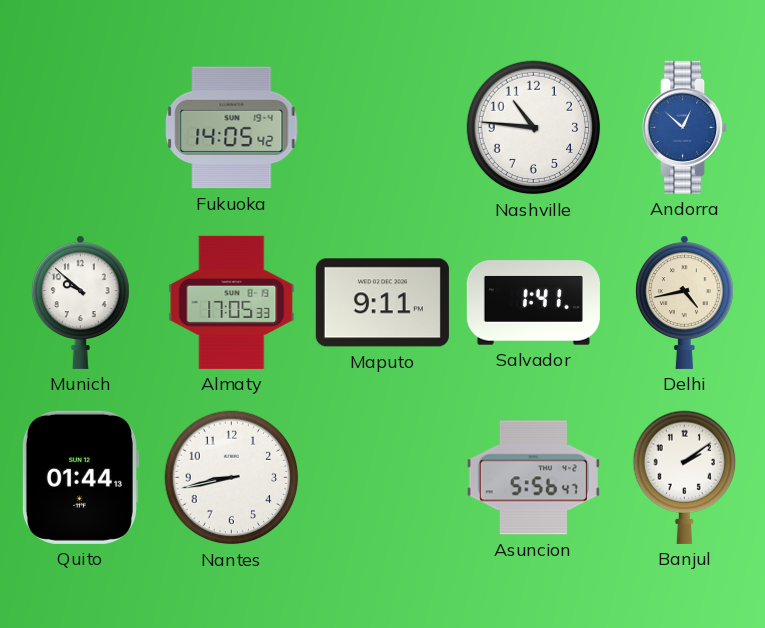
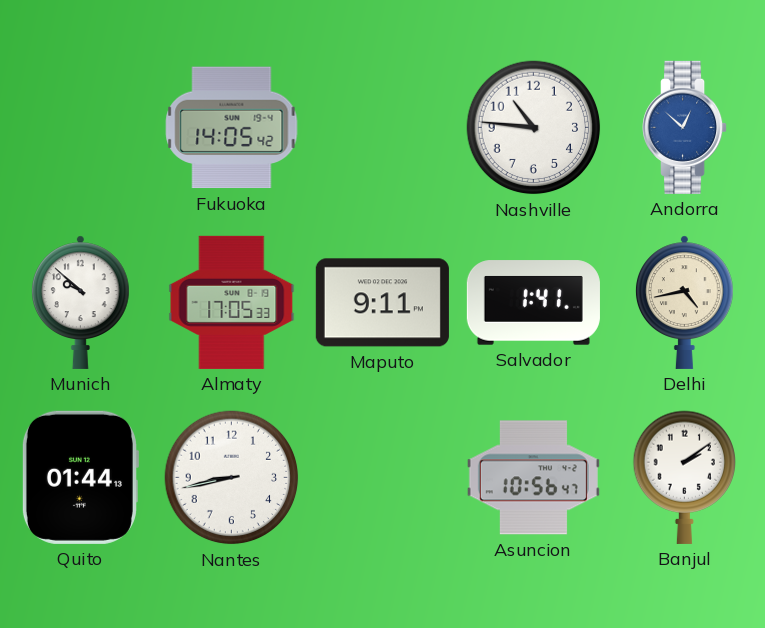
Asuncion: 5:56 -> 10:56
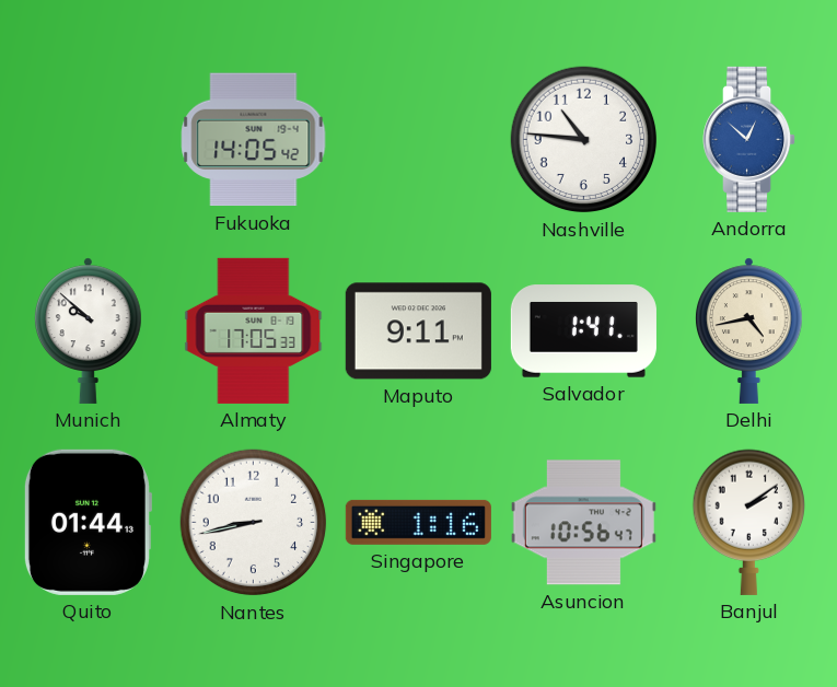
Singapore: none -> 1:16
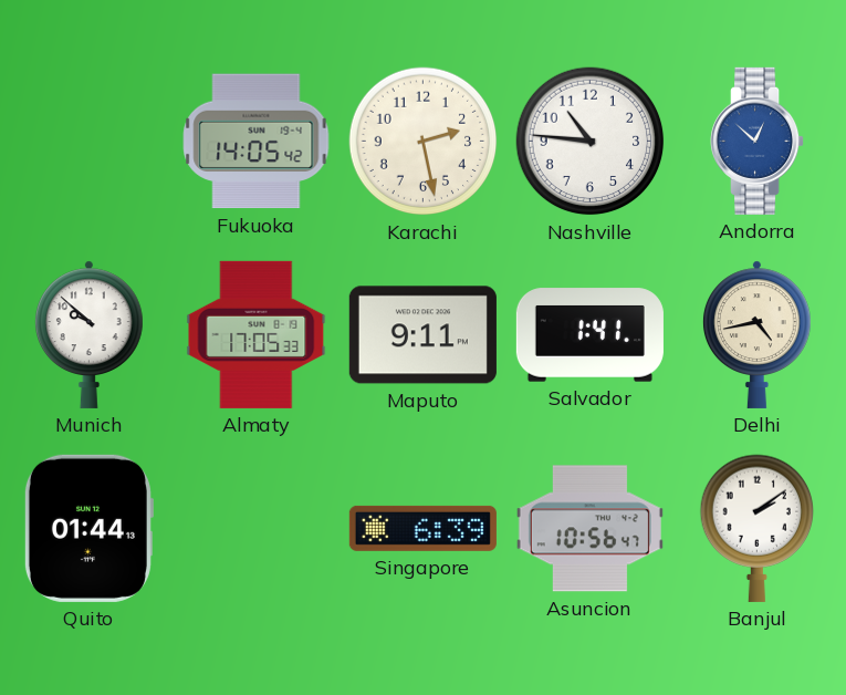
Karachi: none -> 2:28
Nantes: 8:43 -> none
Singapore: 1:16 -> 6:39
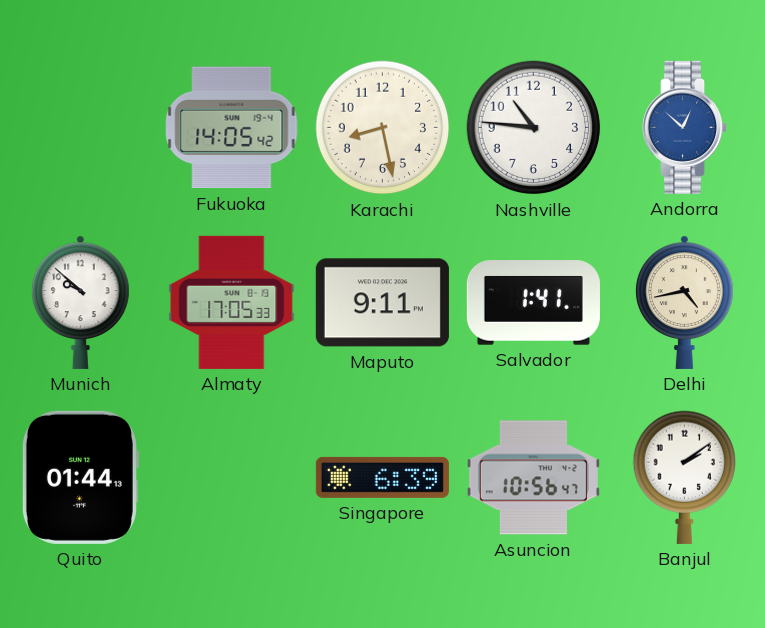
Karachi: 2:28 -> 8:28
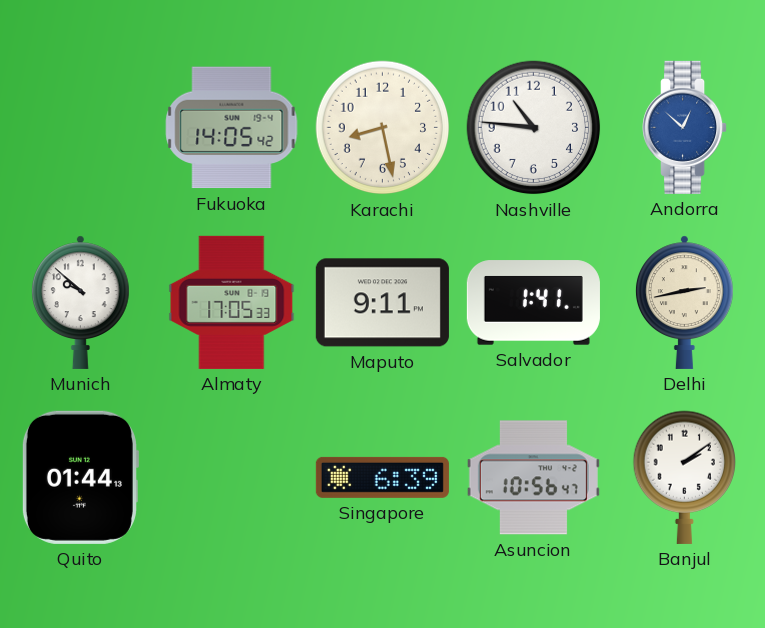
Delhi: 4:43 -> 2:43
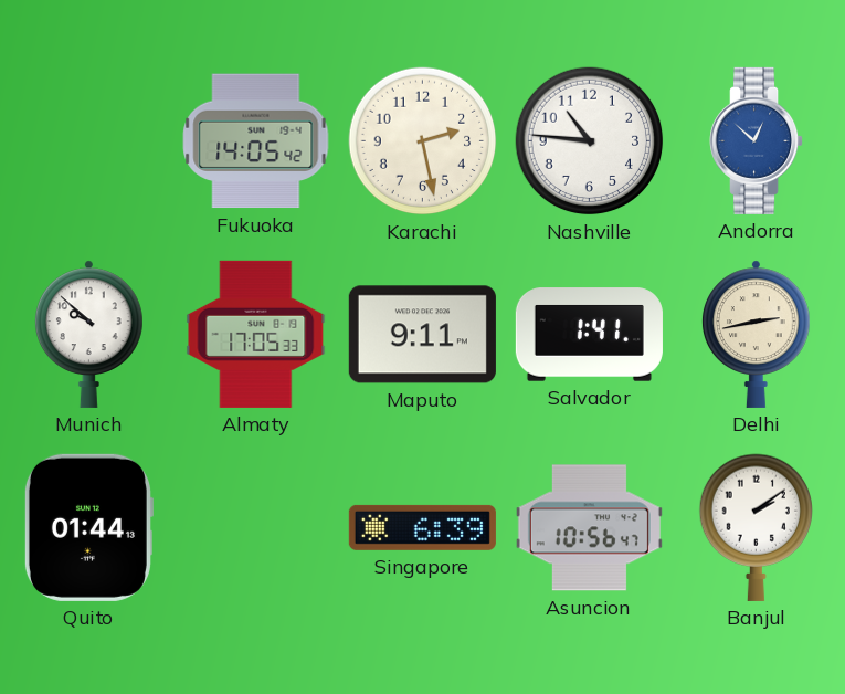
Karachi: 8:28 -> 2:28
